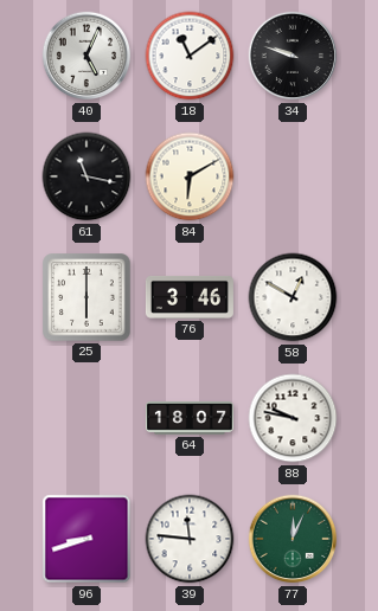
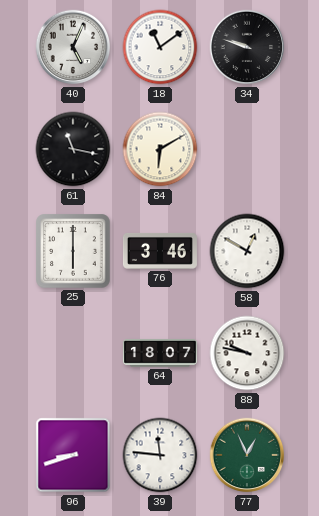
77: 12:04 -> 12:56
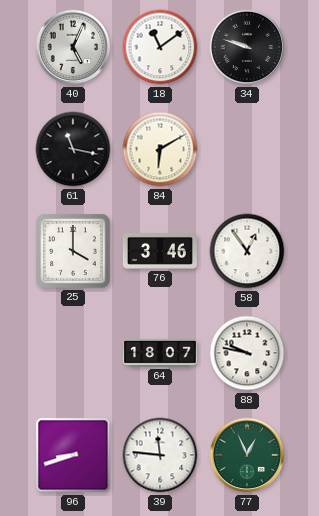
25: 6:00 -> 4:00
58: 12:50 -> 12:54
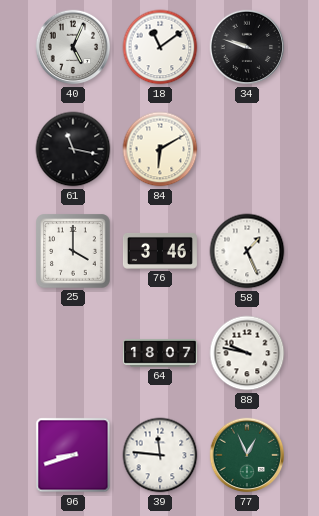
58: 12:54 -> 1:26
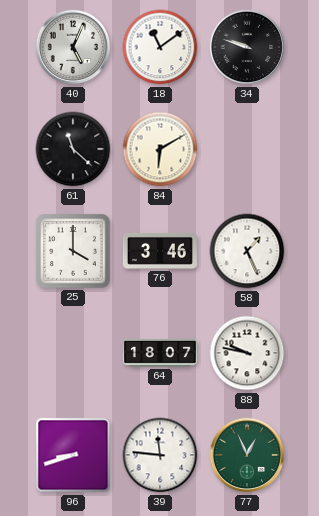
61: 11:17 -> 11:22
